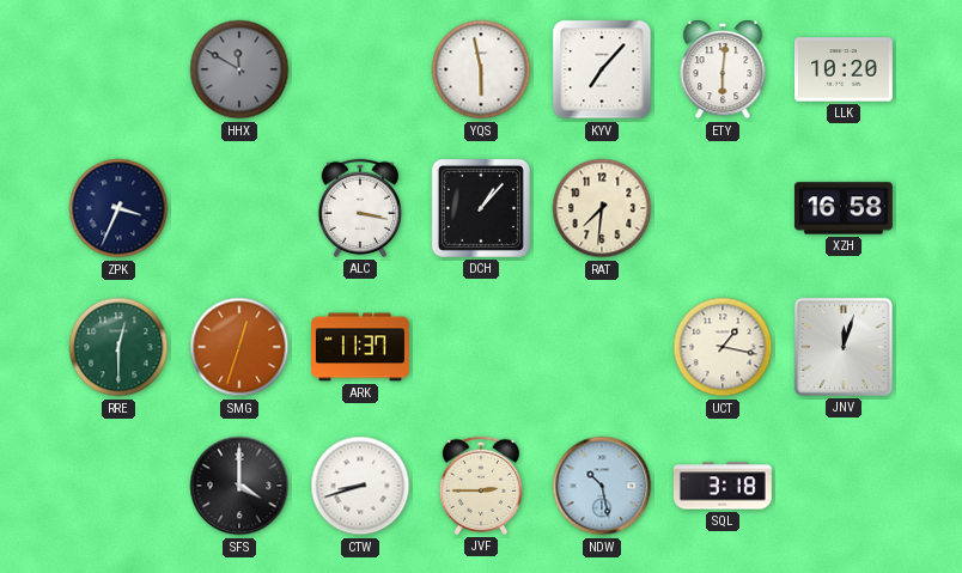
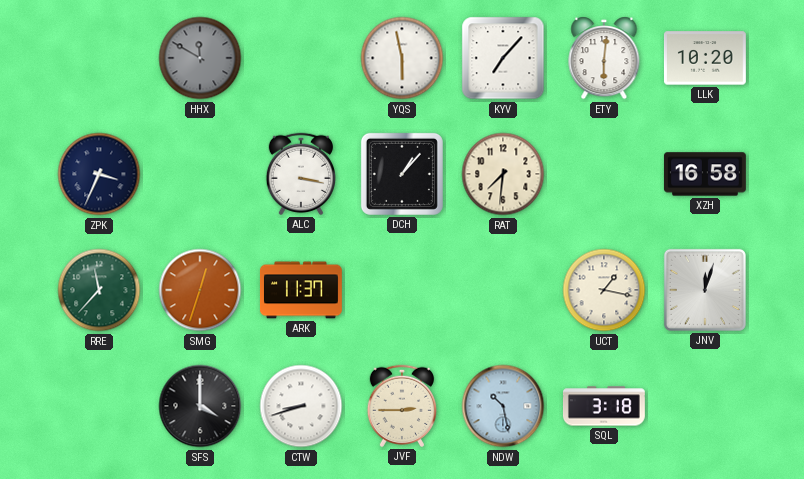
RRE: 12:30 -> 11:37
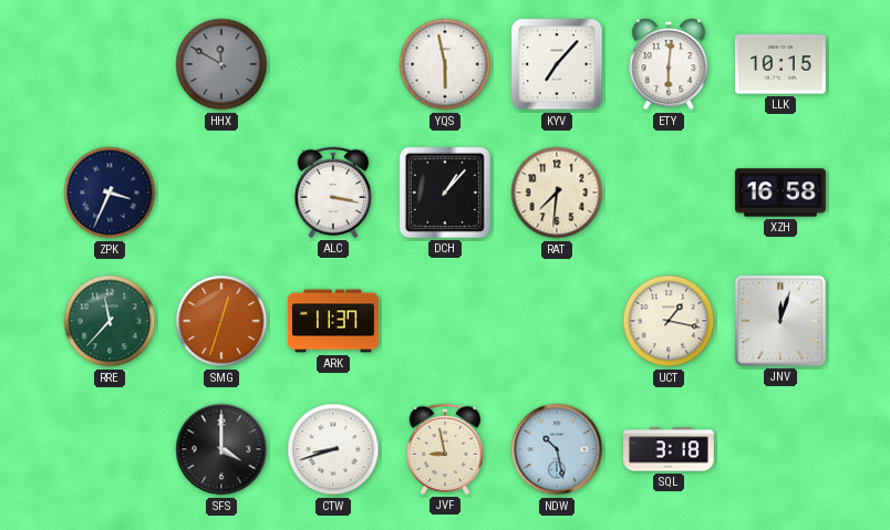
LLK: 10:20 -> 10:15
JVF: 2:45 -> 8:58
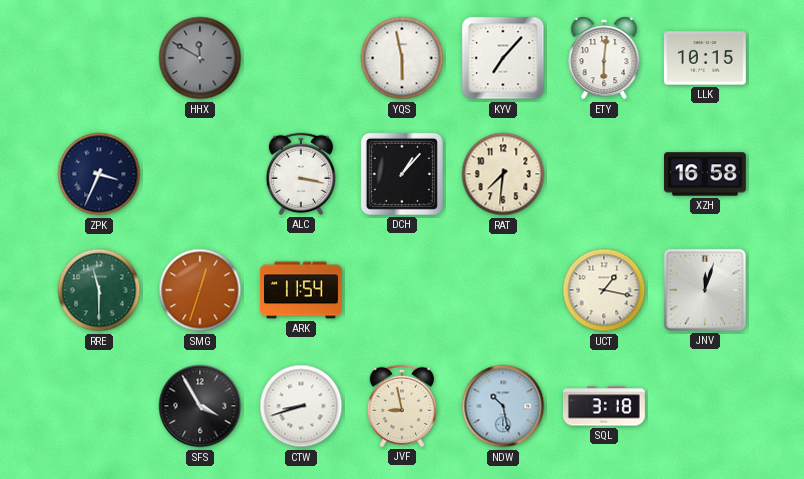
RRE: 11:37 -> 11:30
ARK: 11:37 -> 11:54
SFS: 4:00 -> 3:55
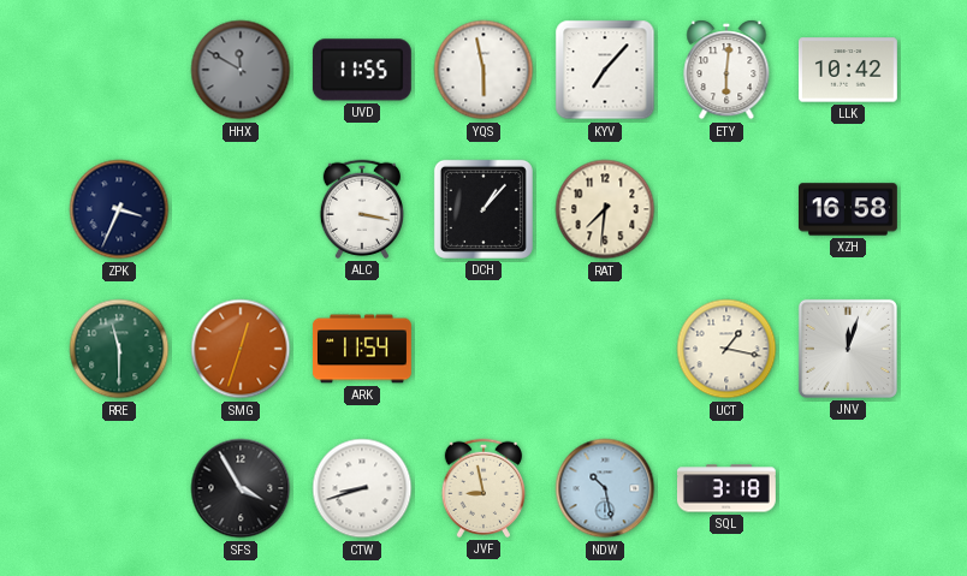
UVD: none -> 11:55
LLK: 10:15 -> 10:42
